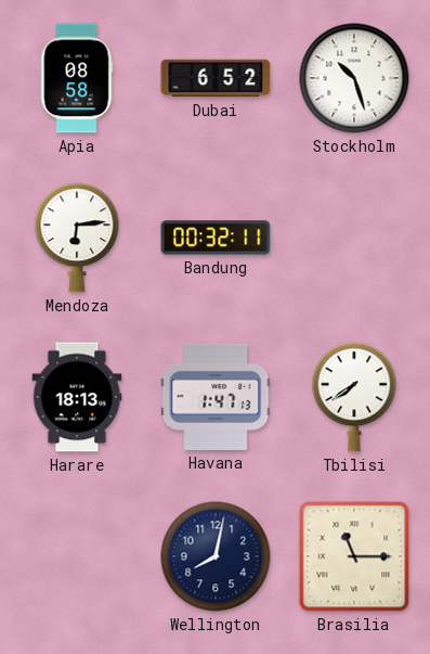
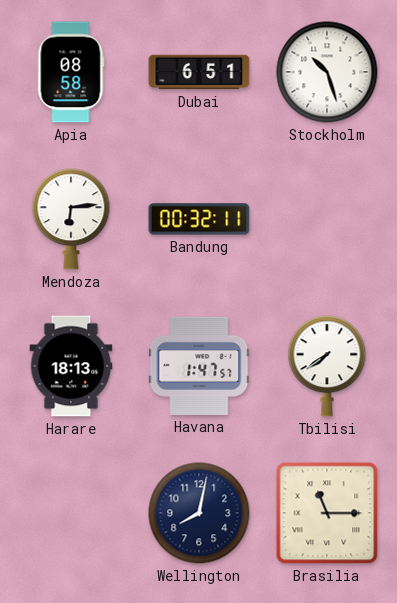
Dubai: 6:52 -> 6:51
Havana: 1:47:13 -> 1:47:57
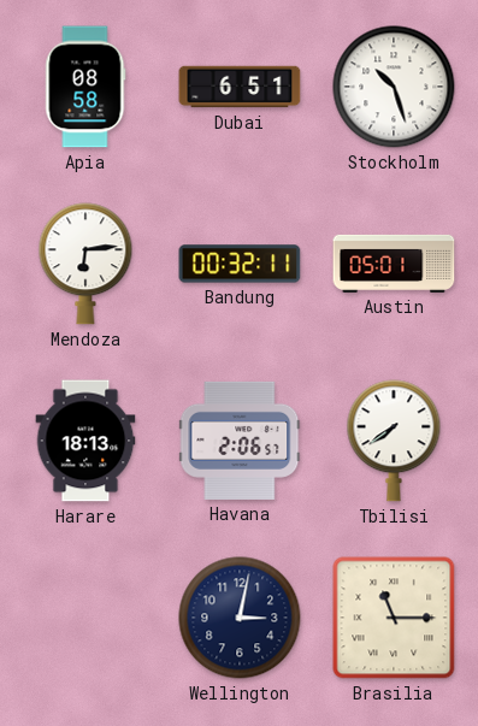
Austin: none -> 05:01
Havana: 1:47 -> 2:06
Wellington: 8:02 -> 3:02
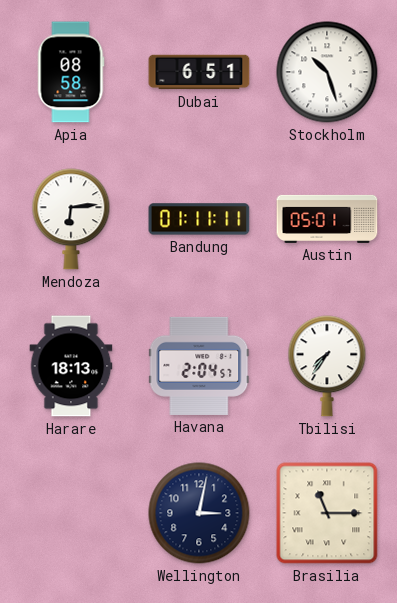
Bandung: 00:32 -> 01:11
Havana: 2:06 -> 2:04
Tbilisi: 7:39 -> 7:36
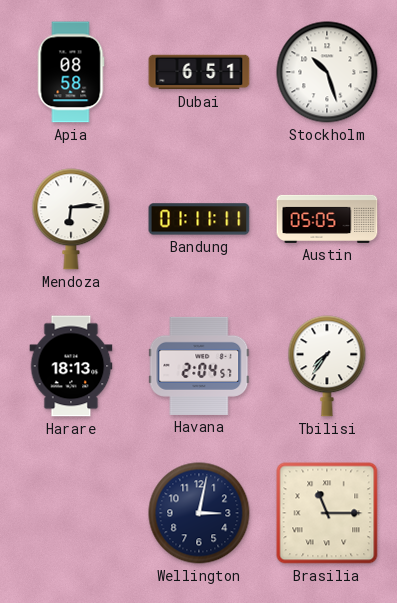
Austin: 05:01 -> 05:05
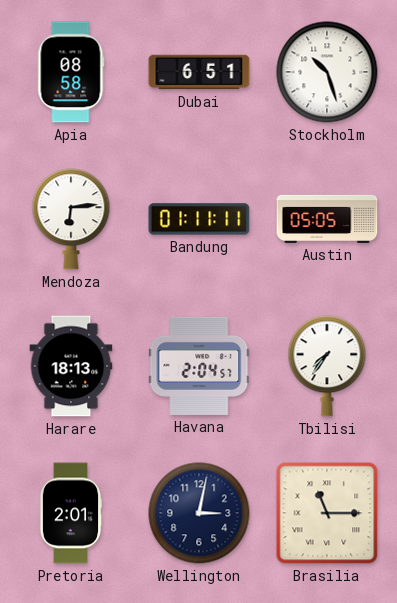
Pretoria: none -> 2:01
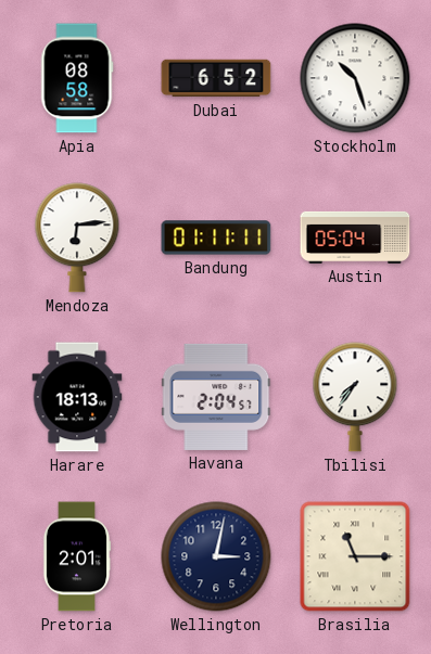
Dubai: 6:51 -> 6:52
Austin: 05:05 -> 05:04
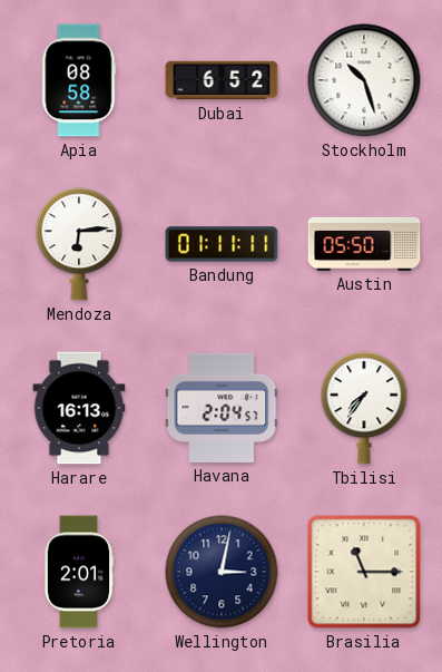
Austin: 05:04 -> 05:50
Harare: 18:13 -> 16:13
